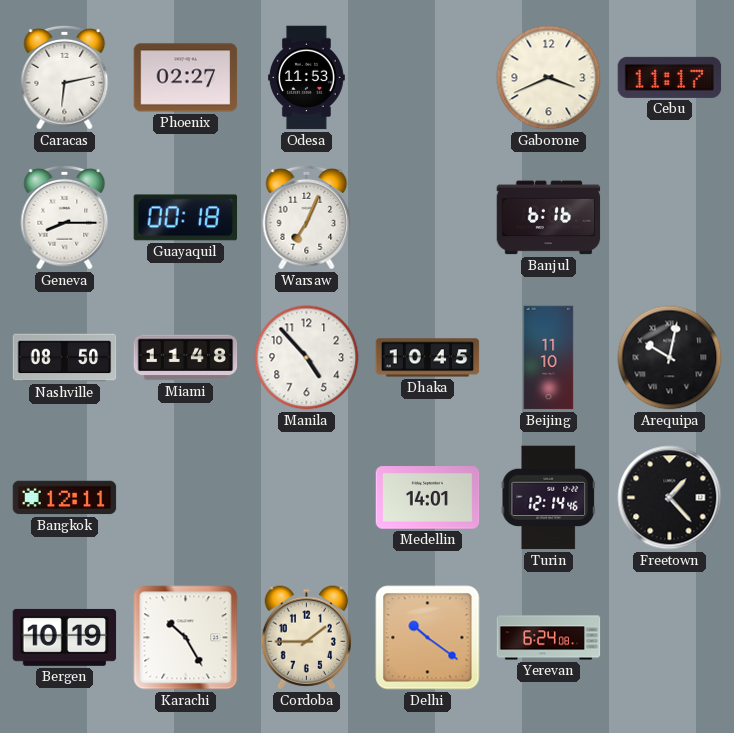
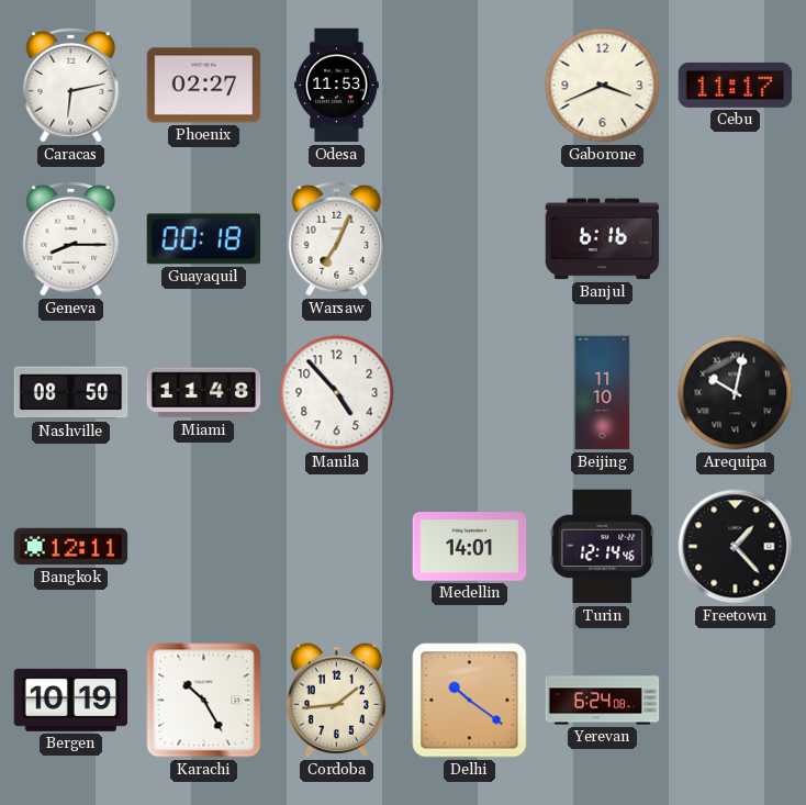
Dhaka: 10:45 -> none
Cordoba: 1:45 -> 1:44
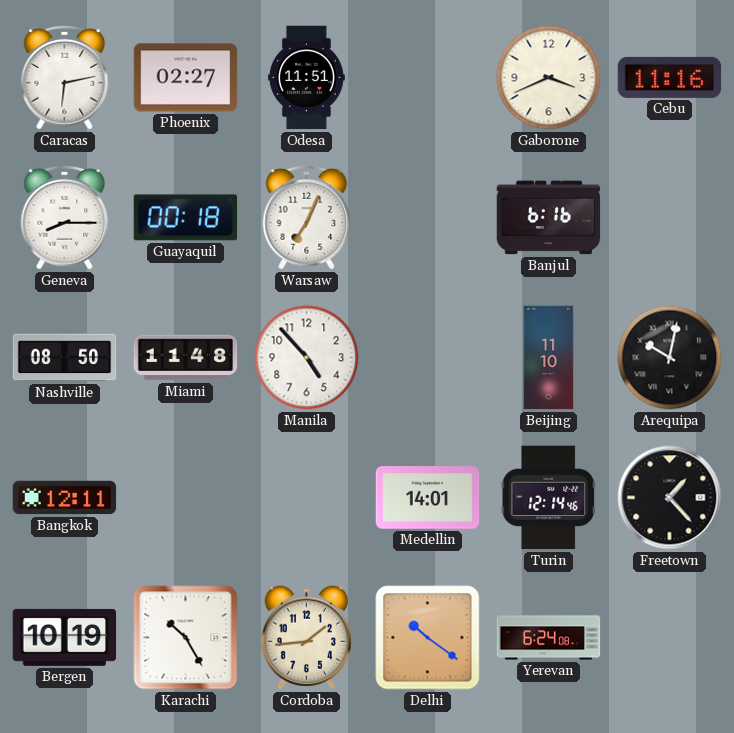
Odesa: 11:53 -> 11:51
Cebu: 11:17 -> 11:16
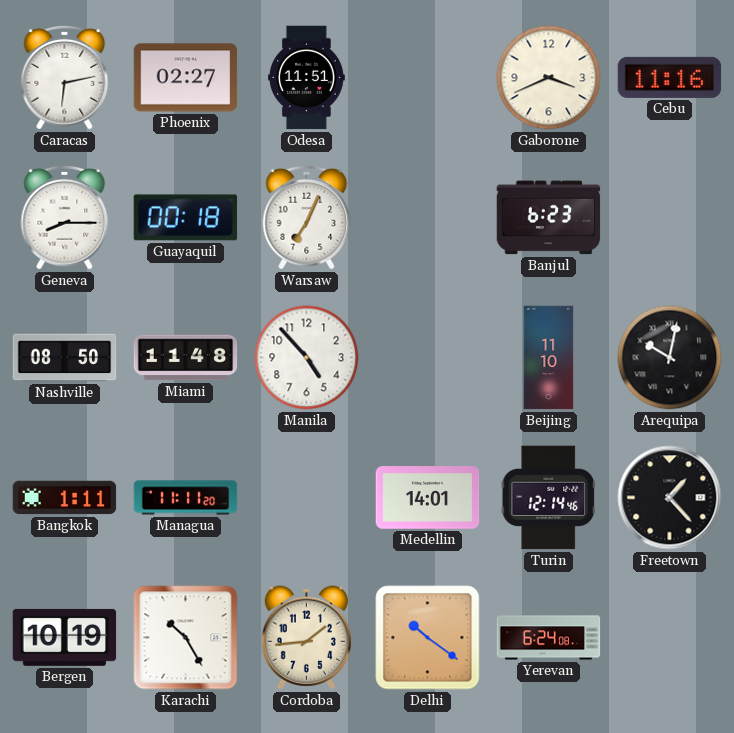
Banjul: 6:16 -> 6:23
Bangkok: 12:11 -> 1:11
Managua: none -> 11:11
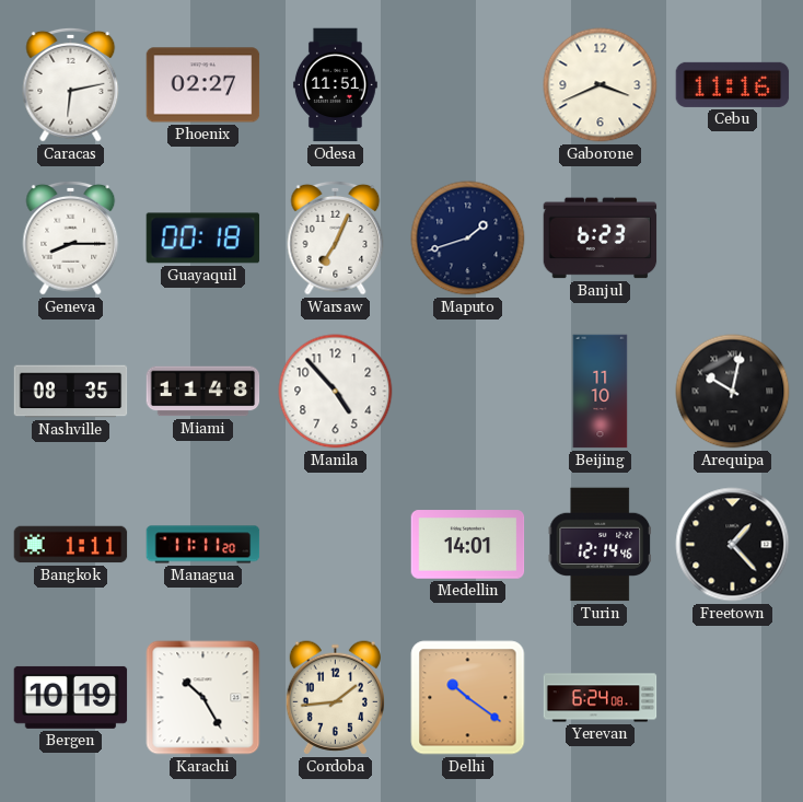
Maputo: none -> 1:42
Nashville: 08:50 -> 08:35
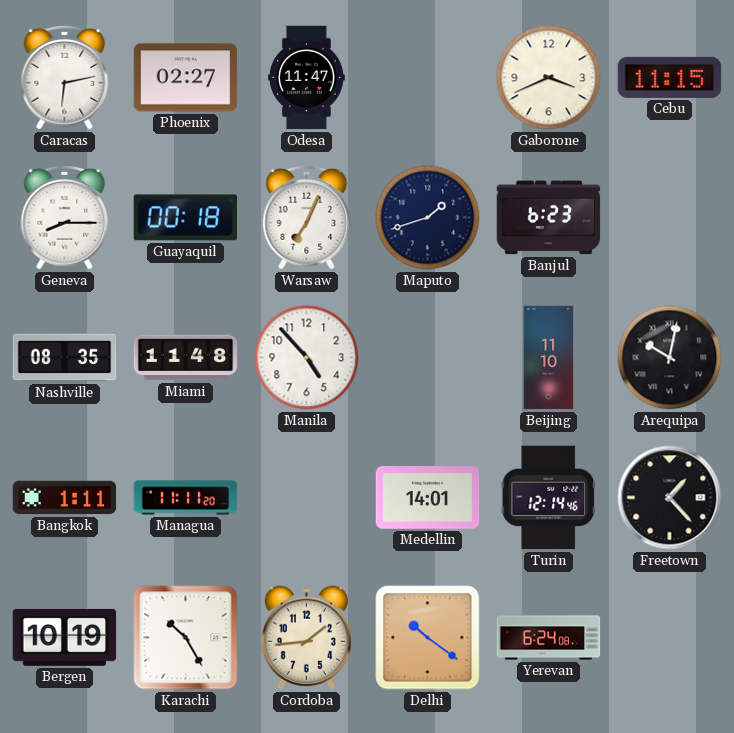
Odesa: 11:51 -> 11:47
Cebu: 11:16 -> 11:15
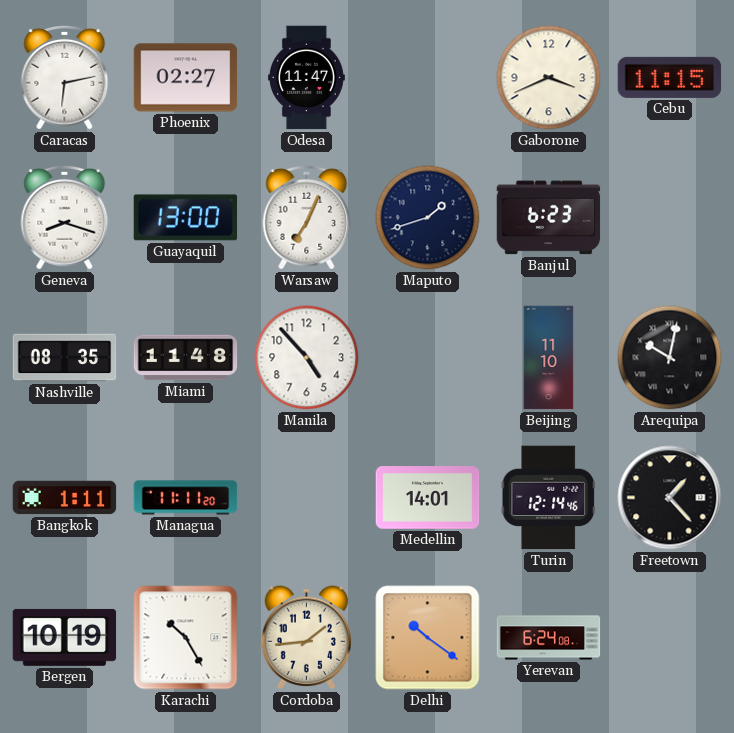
Geneva: 8:15 -> 8:18
Guayaquil: 00:18 -> 13:00
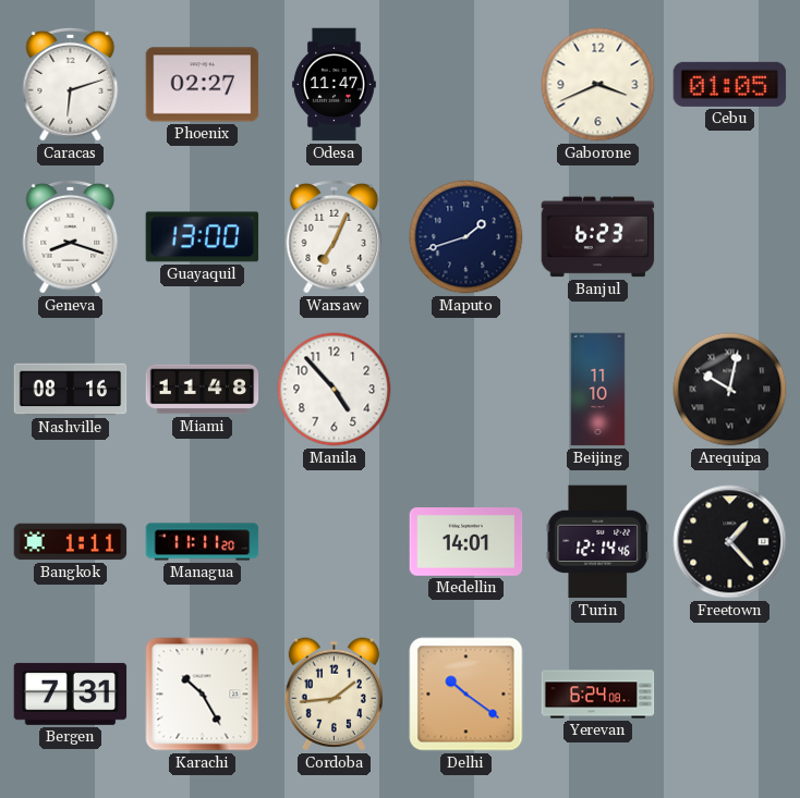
Caracas: 6:13 -> 6:12
Cebu: 11:15 -> 01:05
Nashville: 08:35 -> 08:16
Bergen: 10:19 -> 7:31
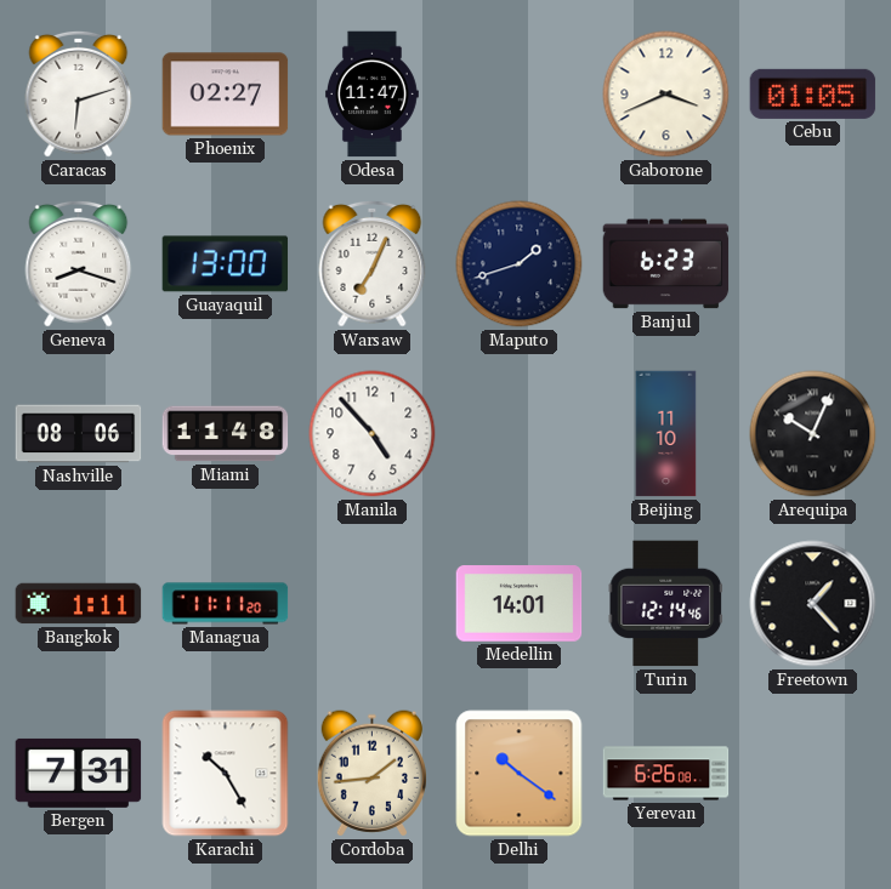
Nashville: 08:16 -> 08:06
Arequipa: 10:02 -> 10:04
Yerevan: 6:24 -> 6:26
